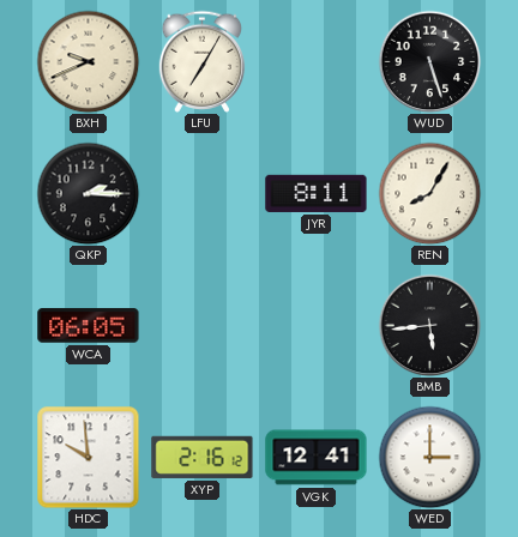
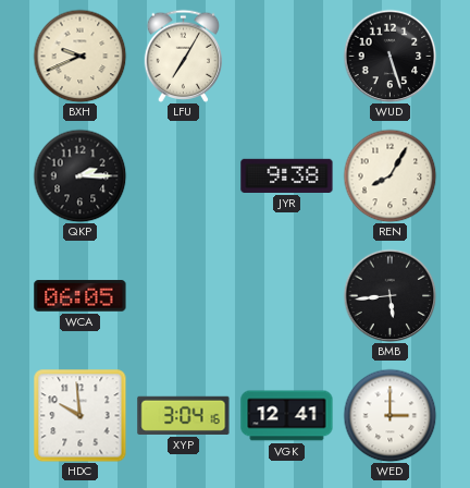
JYR: 8:11 -> 9:38
XYP: 2:16 -> 3:04
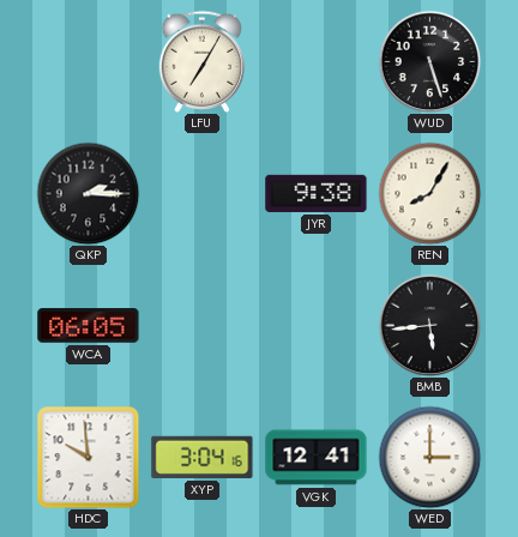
BXH: 9:41 -> none
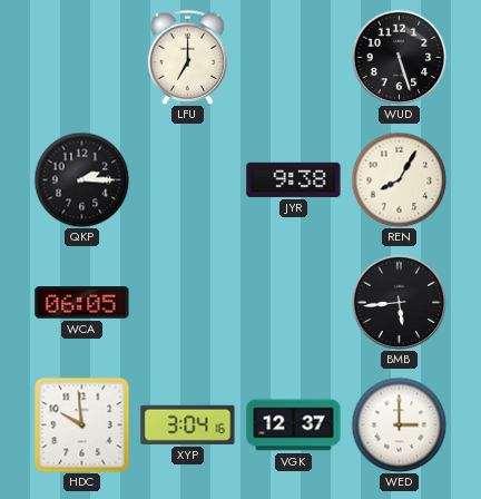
LFU: 7:05 -> 7:00
VGK: 12:41 -> 12:37
